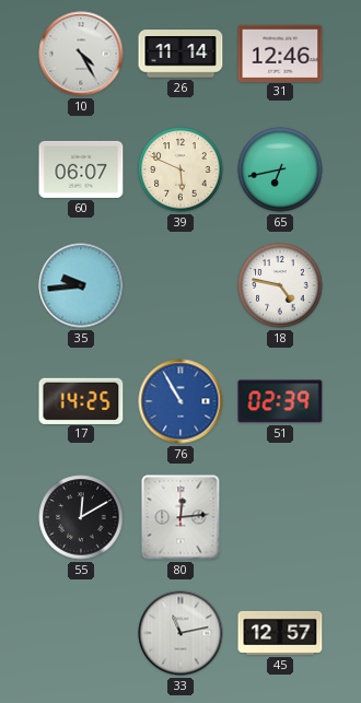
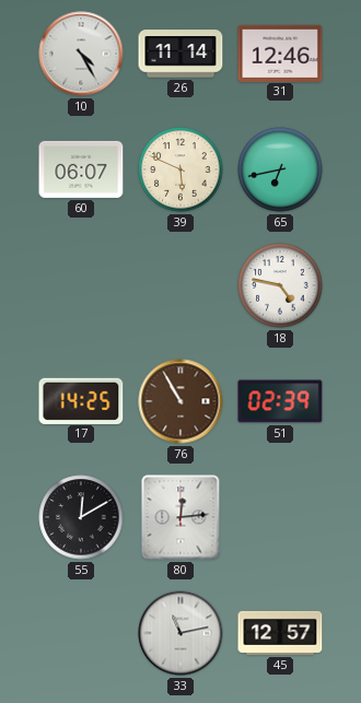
35: 9:44 -> none
76 dial: blue -> brown
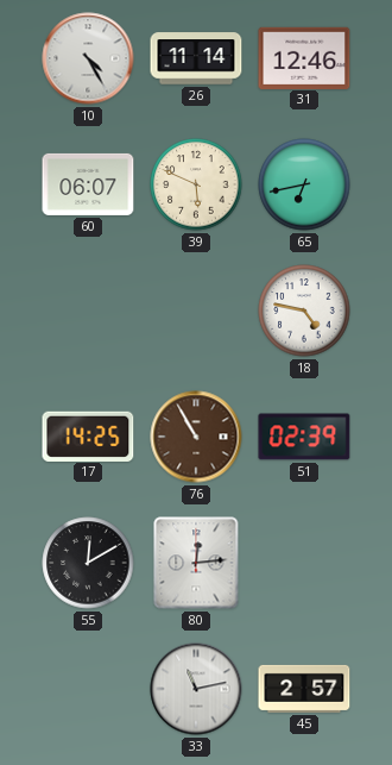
45: 12:57 -> 2:57
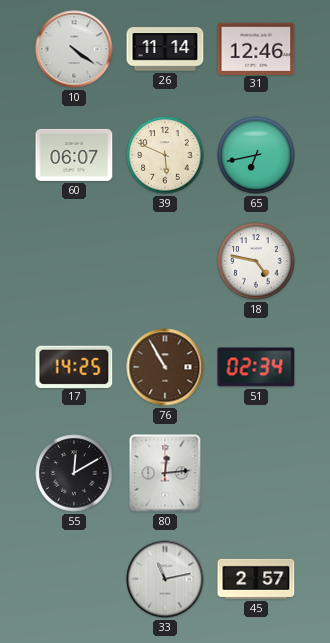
10: 4:25 -> 4:21
51: 02:39 -> 02:34
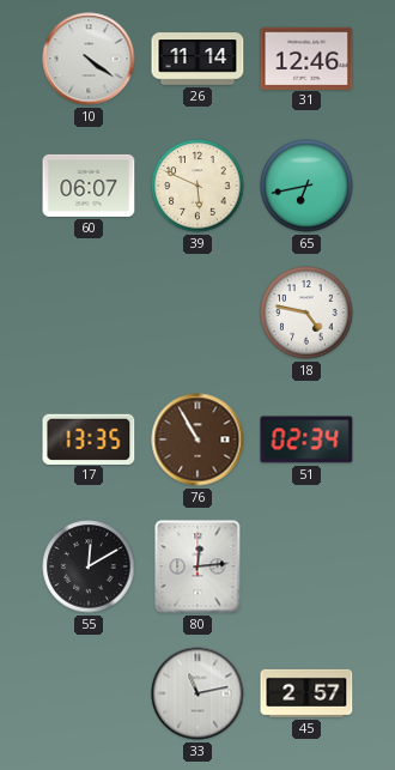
17: 14:25 -> 13:35
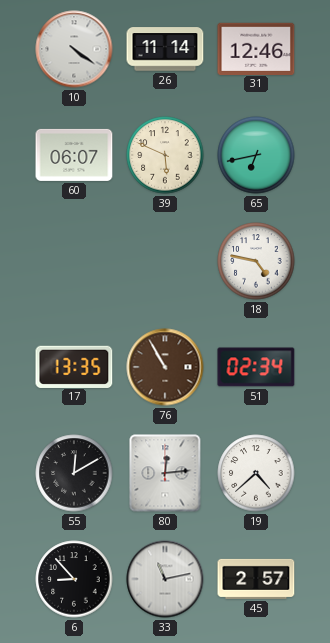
19: none -> 4:38
6: none -> 8:53
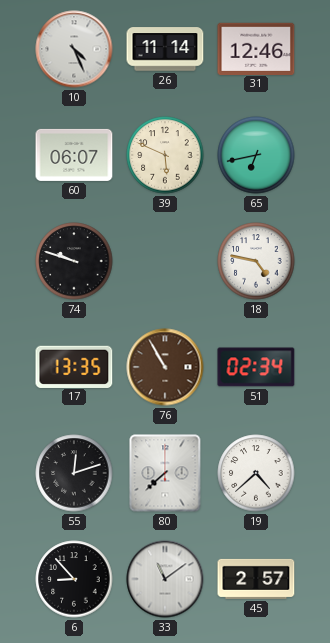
10: 4:21 -> 4:26
74: none -> 9:48
55: 12:10 -> 12:12
80: 12:14 -> 7:38
33: 11:13 -> 11:09
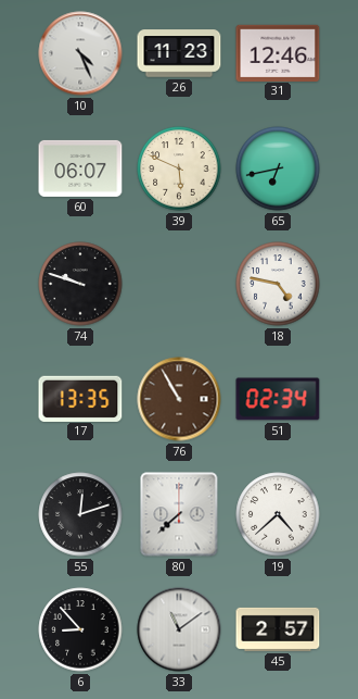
26: 11:14 -> 11:23
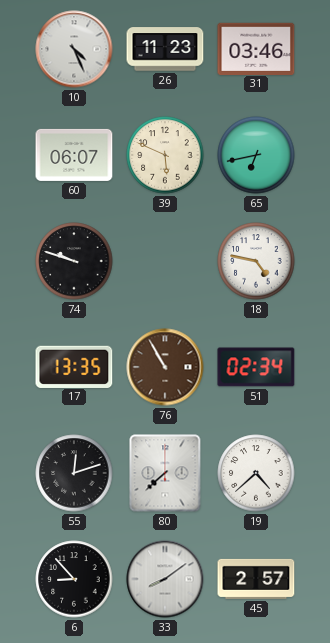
31: 12:46 -> 03:46
33: 11:09 -> 8:09
